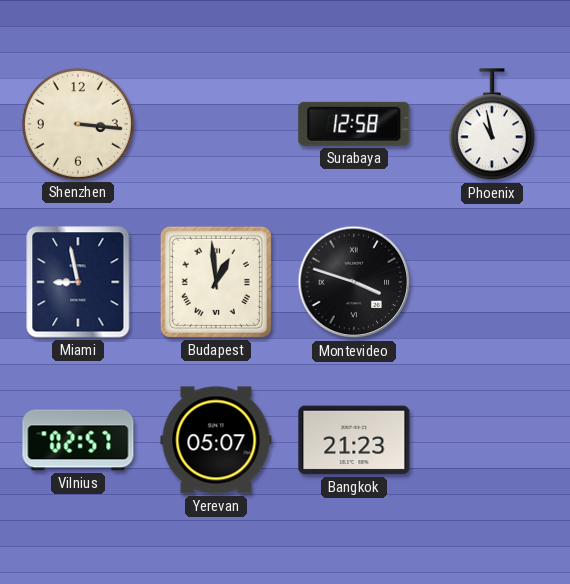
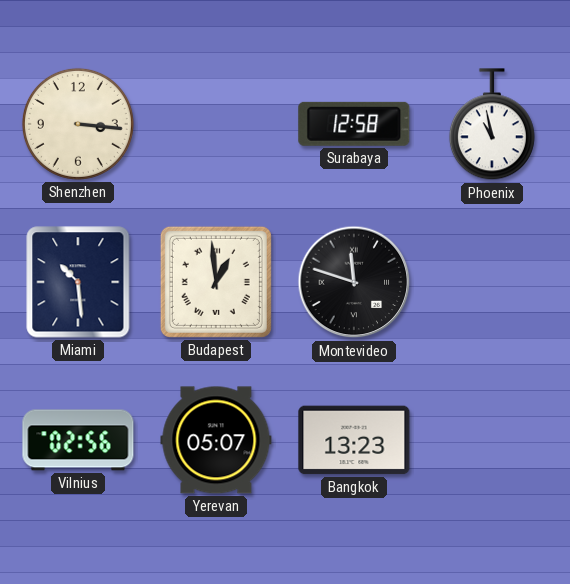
Miami: 8:58 -> 10:29
Montevideo: 3:48 -> 11:48
Vilnius: 02:57 -> 02:56
Bangkok: 21:23 -> 13:23
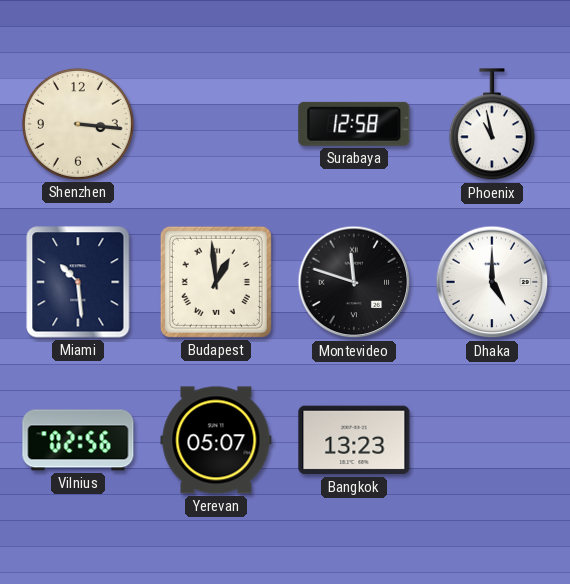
Dhaka: none -> 5:00
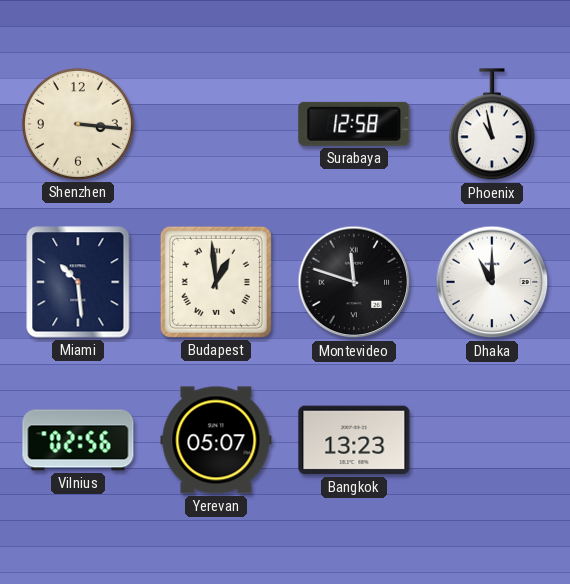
Dhaka: 5:00 -> 11:00
